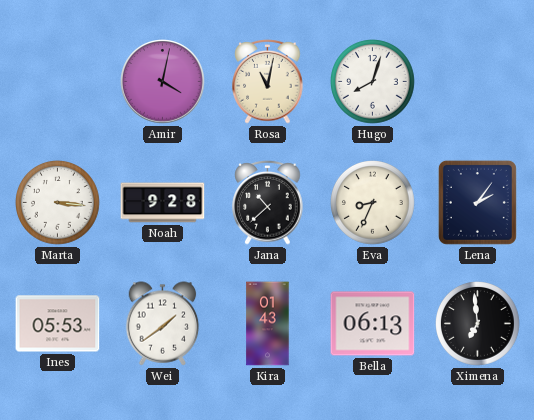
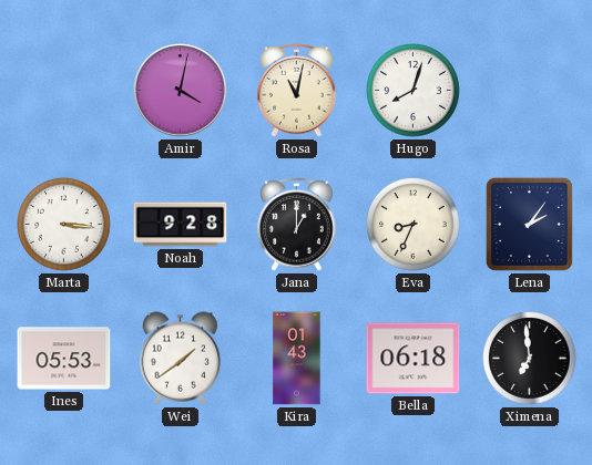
Jana: 10:38 -> 1:00
Bella: 06:13 -> 06:18
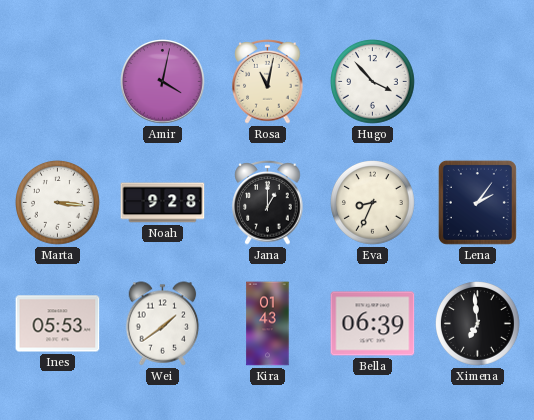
Hugo: 8:03 -> 3:53
Bella: 06:18 -> 06:39
